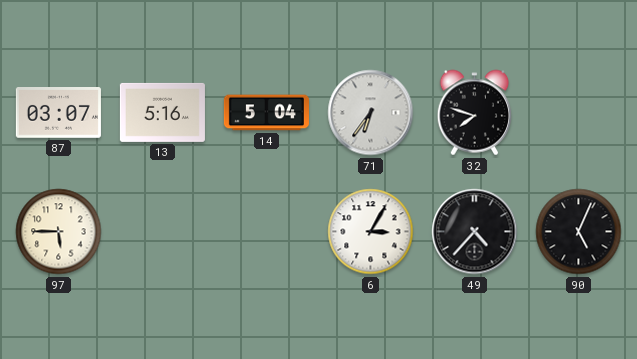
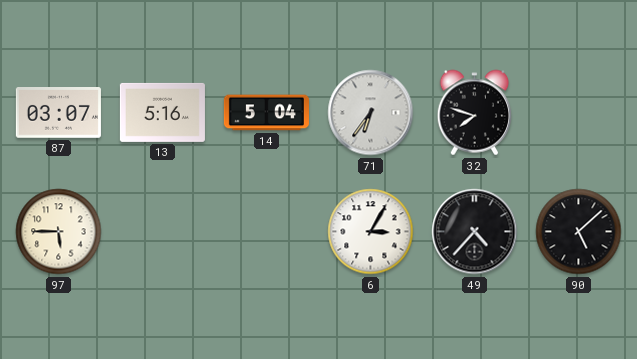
90: 5:04 -> 5:08
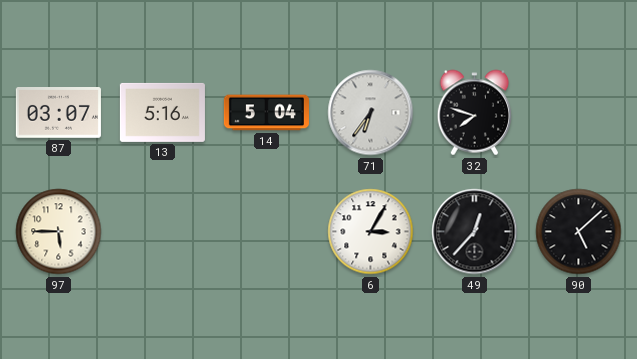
49: 4:37 -> 12:37
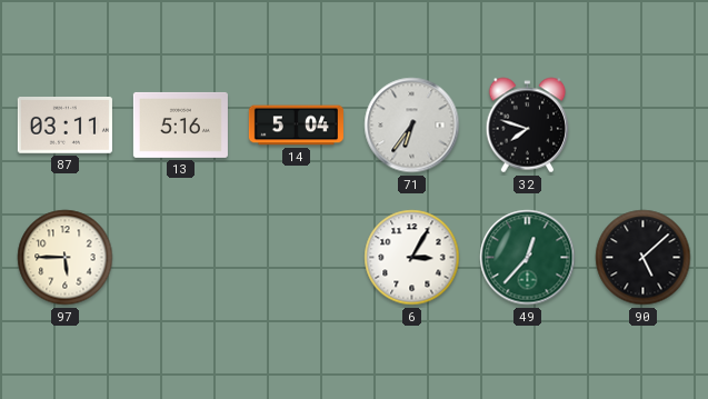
87: 03:07 -> 03:11
49 dial: black -> green
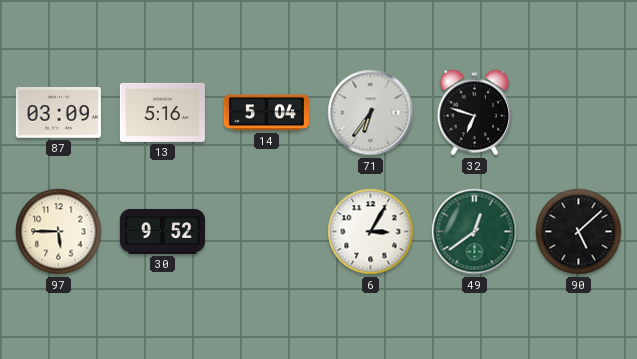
87: 03:11 -> 03:09
32: 7:48 -> 6:48
30: none -> 9:52
49: 12:37 -> 12:39
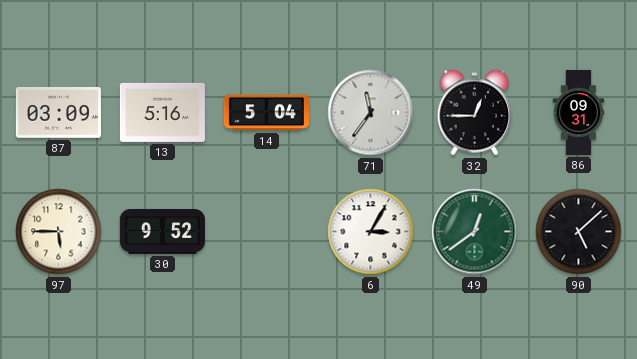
71: 6:36 -> 11:36
32: 6:48 -> 12:45
86: none -> 09:31
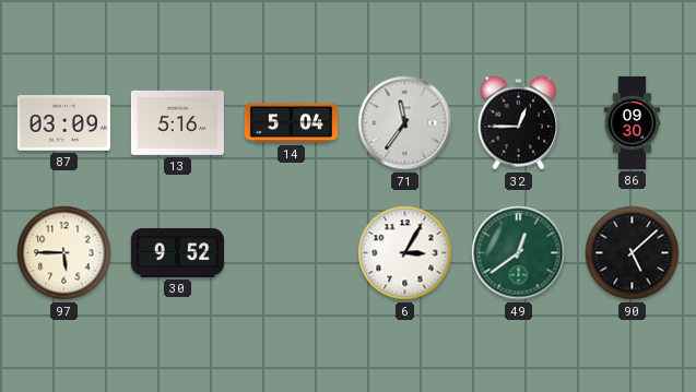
86: 09:31 -> 09:30
